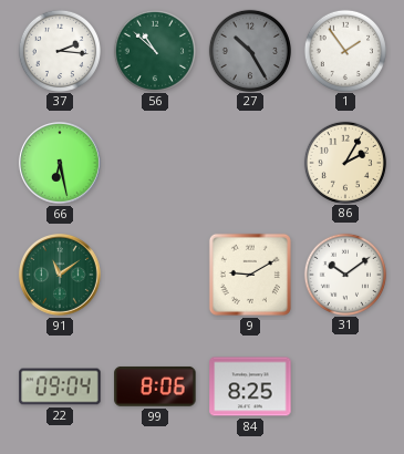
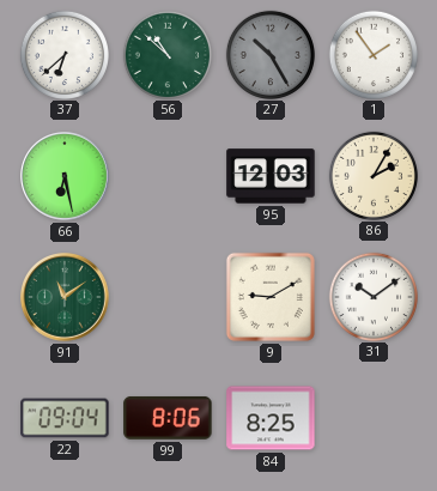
37: 2:16 -> 6:38
95: none -> 12:03
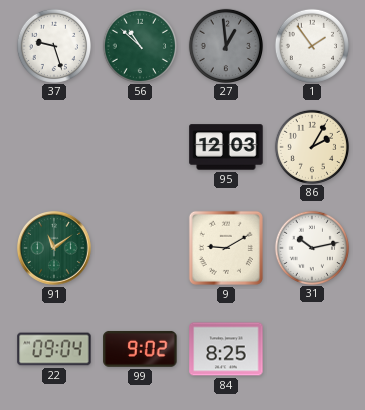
37: 6:38 -> 9:27
27: 10:25 -> 12:59
66: 6:28 -> none
31: 10:09 -> 10:13
99: 8:06 -> 9:02
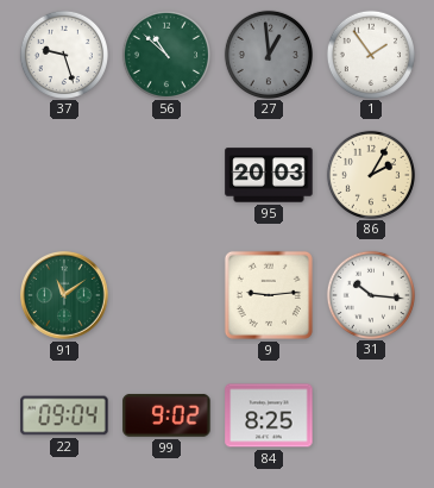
95: 12:03 -> 20:03
9: 9:10 -> 9:14
31: 10:13 -> 10:16
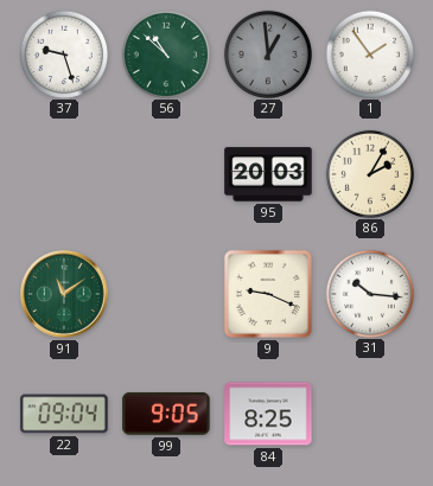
9: 9:14 -> 9:19
99: 9:02 -> 9:05
